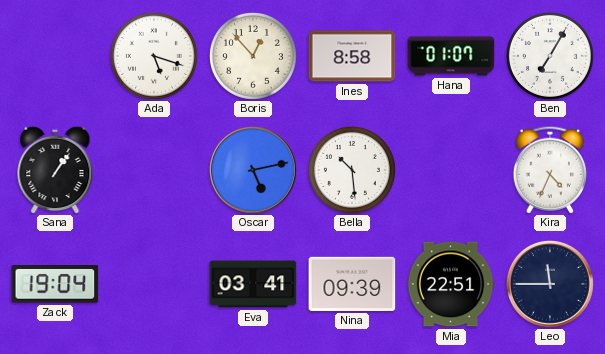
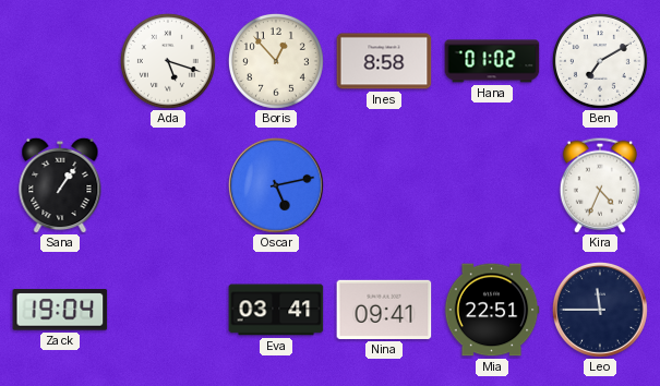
Hana: 01:07 -> 01:02
Ben: 7:05 -> 7:10
Bella: 10:29 -> none
Nina: 09:39 -> 09:41
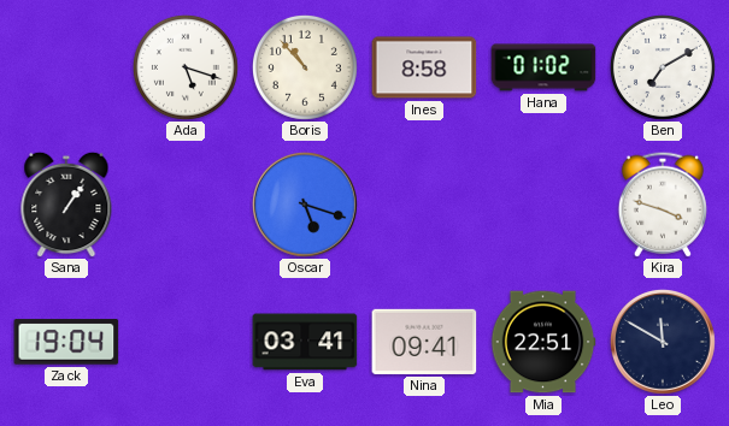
Boris: 12:53 -> 10:53
Oscar: 5:13 -> 5:18
Kira: 4:34 -> 3:48
Leo: 11:45 -> 11:50
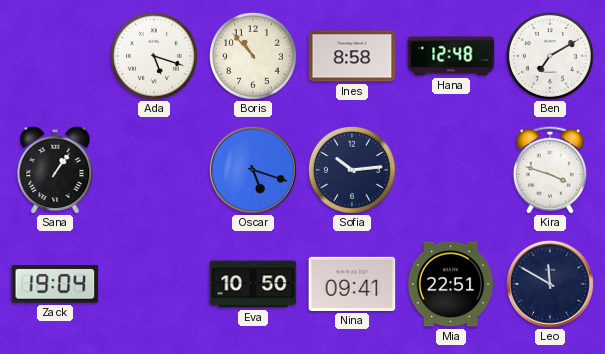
Hana: 01:02 -> 12:48
Sofia: none -> 10:14
Eva: 03:41 -> 10:50
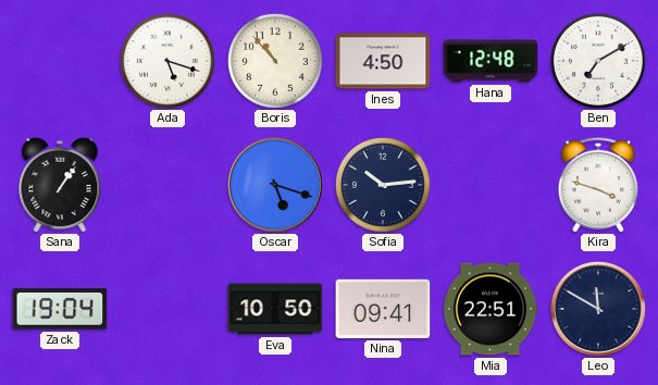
Ines: 8:58 -> 4:50
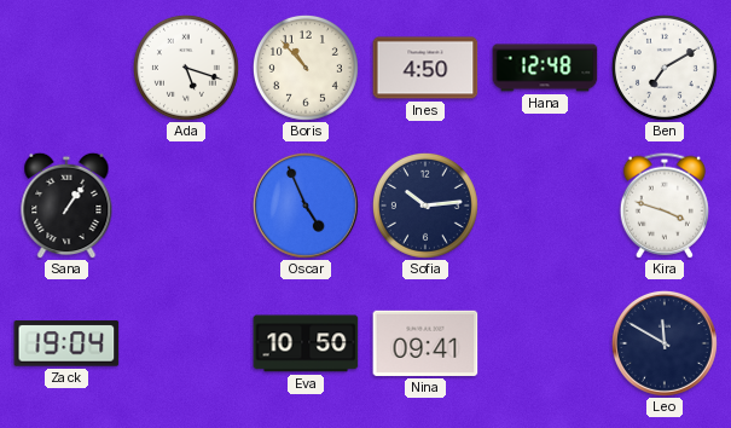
Oscar: 5:18 -> 4:56
Mia: 22:51 -> none
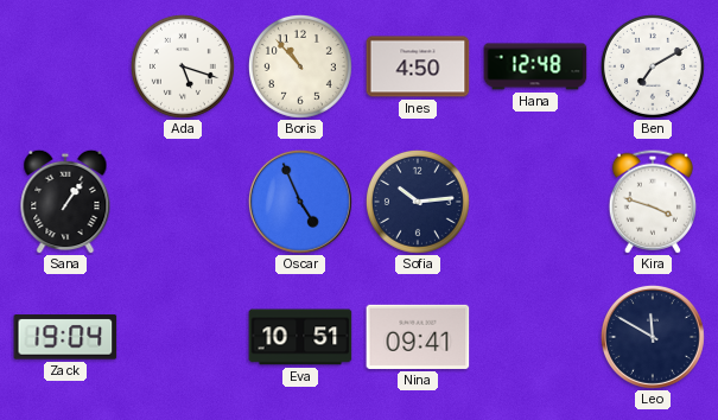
Eva: 10:50 -> 10:51
